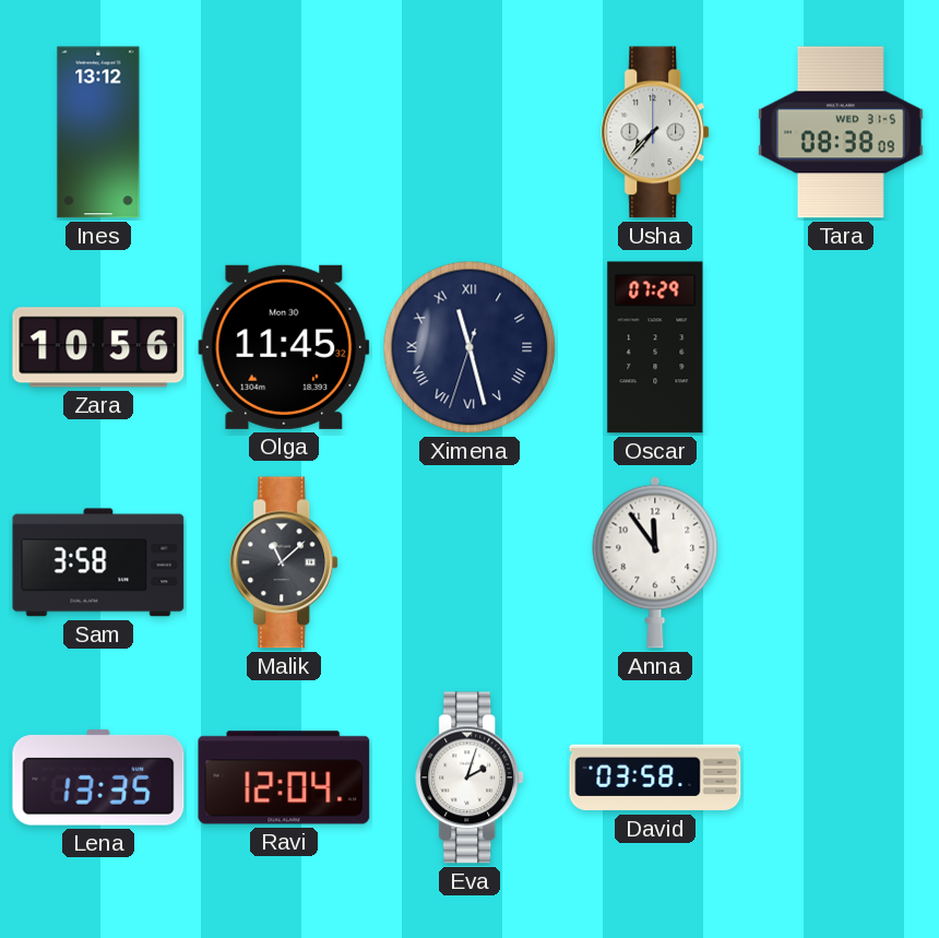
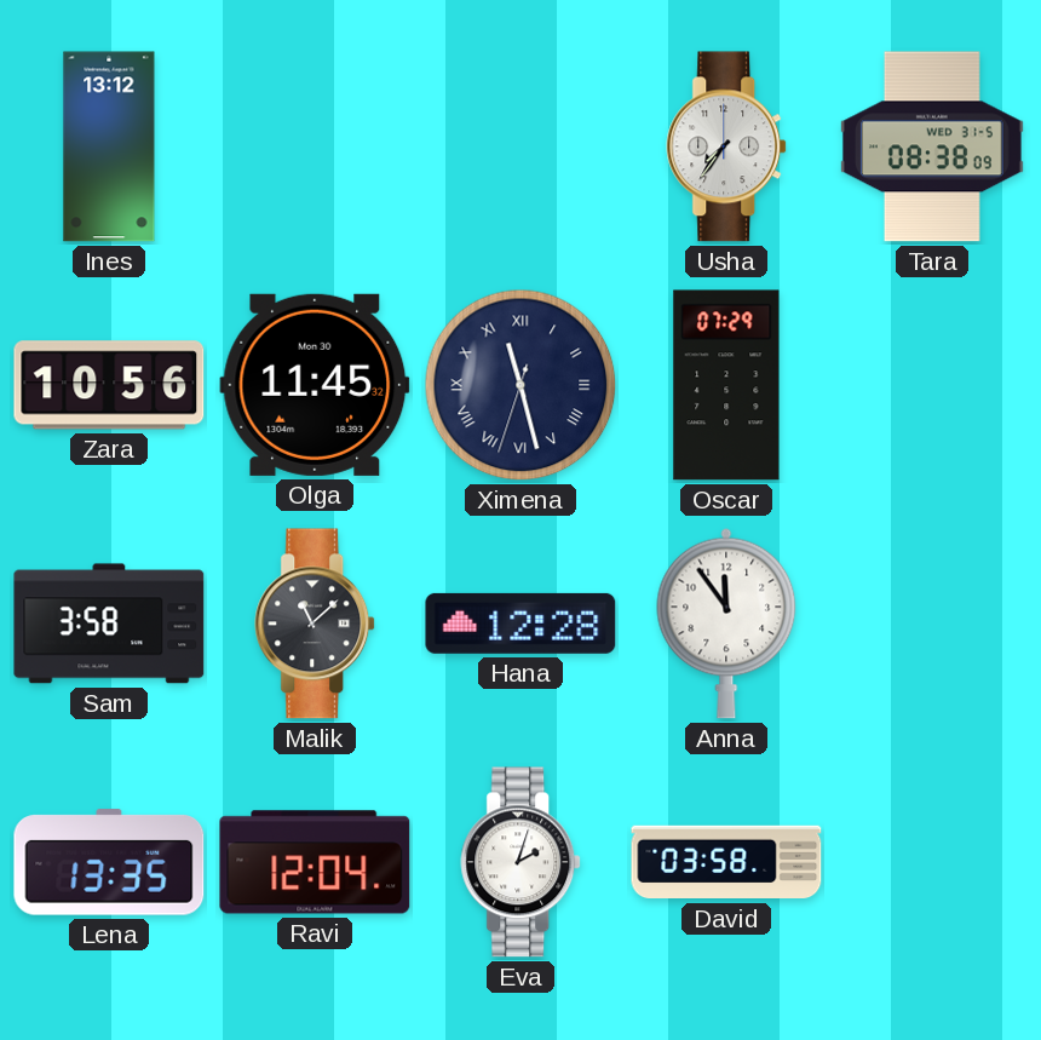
Usha: 7:37 -> 7:36
Hana: none -> 12:28
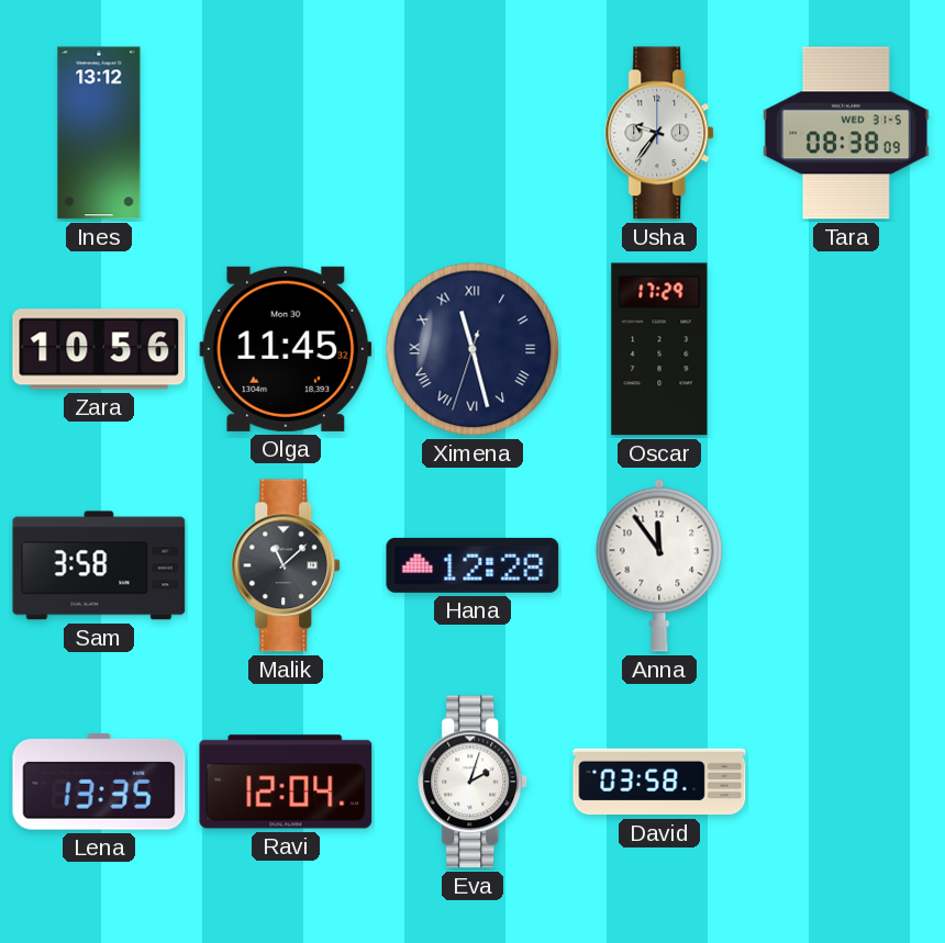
Usha: 7:36 -> 9:36
Oscar: 07:29 -> 17:29
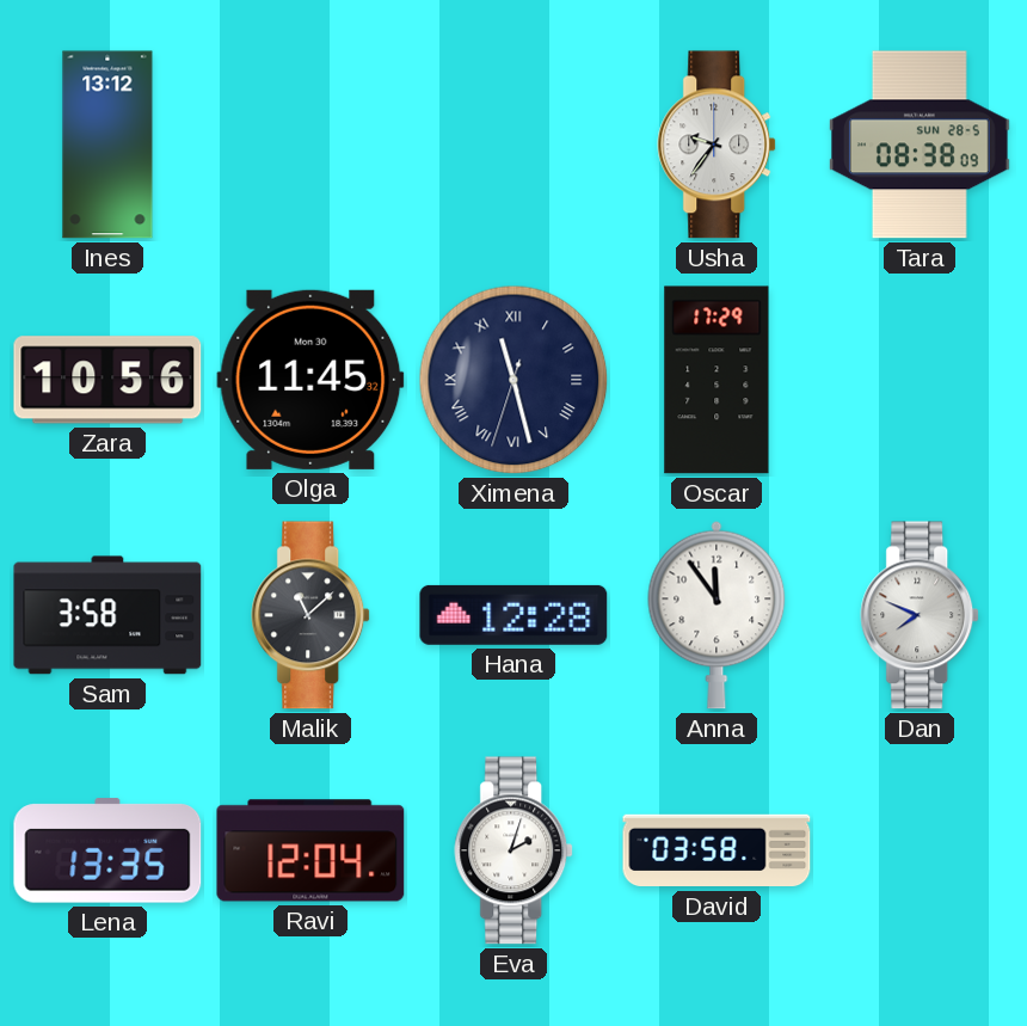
Tara date: WED 31-5 -> SUN 28-5
Dan: none -> 7:49
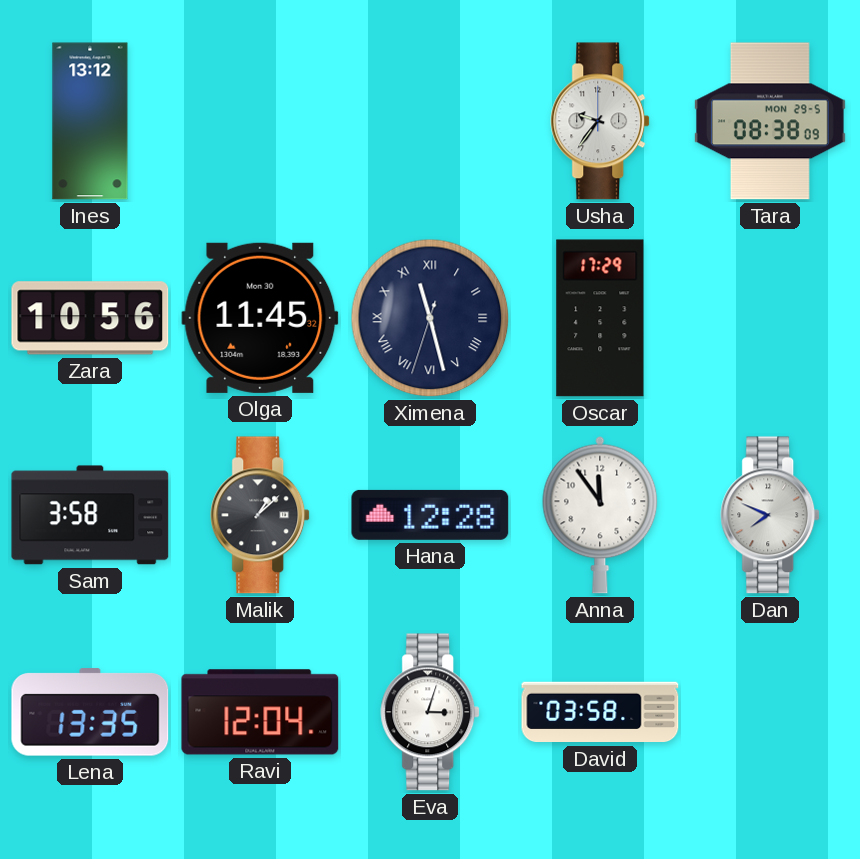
Tara date: SUN 28-5 -> MON 29-5
Malik: 11:08 -> 1:08
Eva: 2:03 -> 3:03
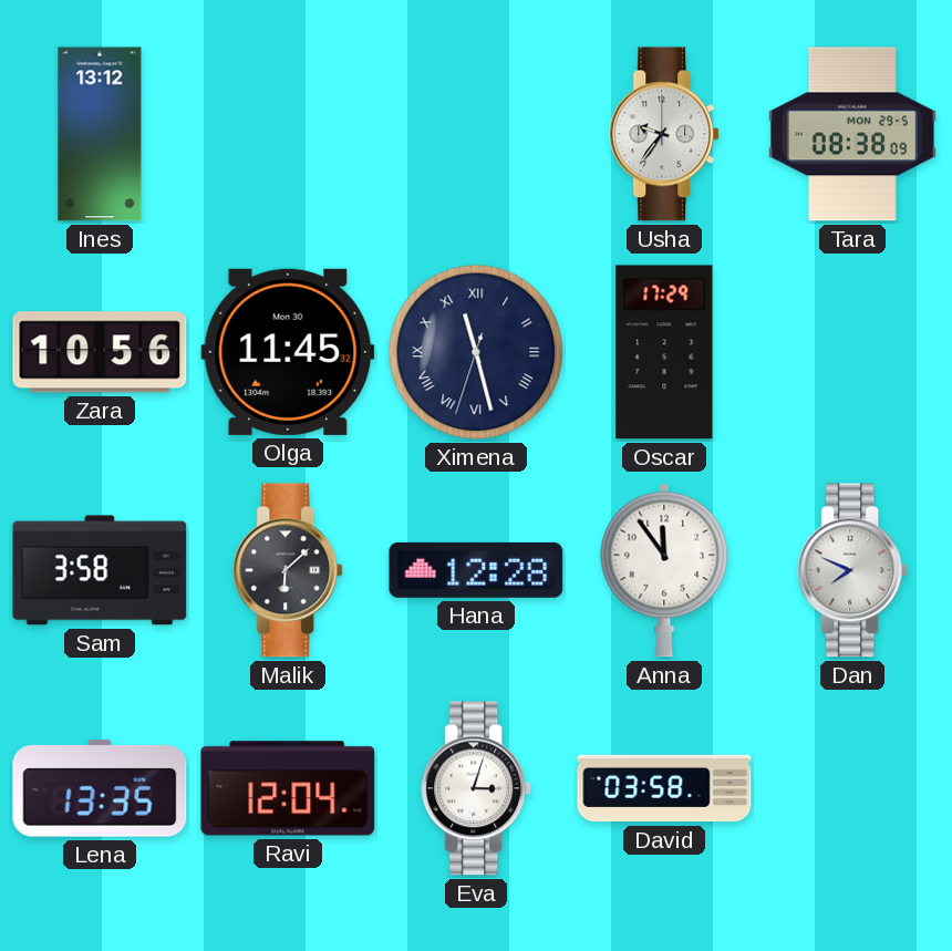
Malik: 1:08 -> 6:08
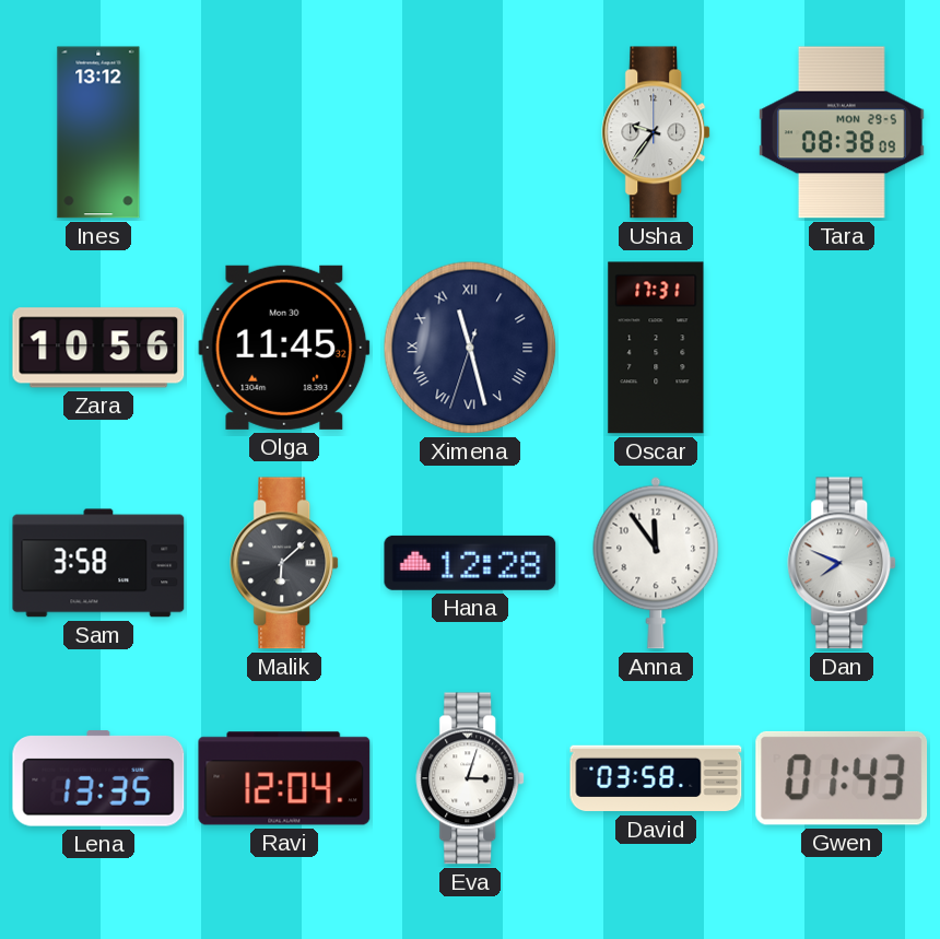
Oscar: 17:29 -> 17:31
Gwen: none -> 01:43
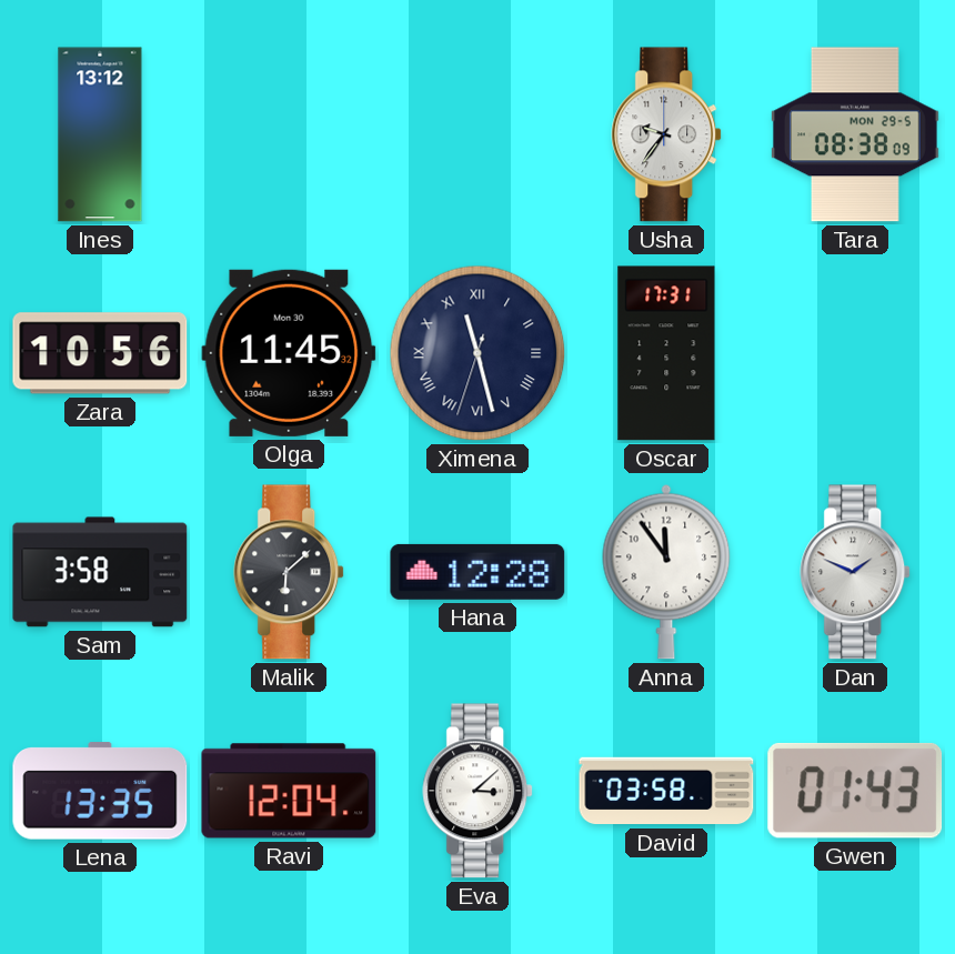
Dan: 7:49 -> 1:49
Eva: 3:03 -> 3:08
